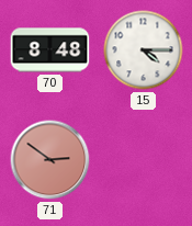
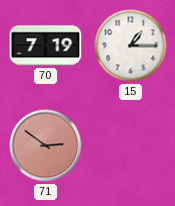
70: 8:48 -> 7:19
15: 4:15 -> 1:15
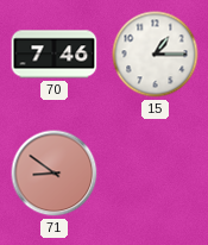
70: 7:19 -> 7:46
71: 2:51 -> 8:51
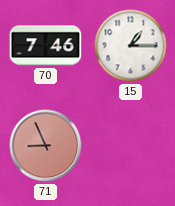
71: 8:51 -> 8:56
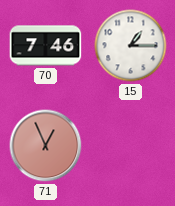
71: 8:56 -> 12:56
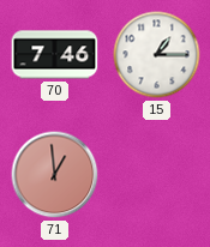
71: 12:56 -> 12:59
